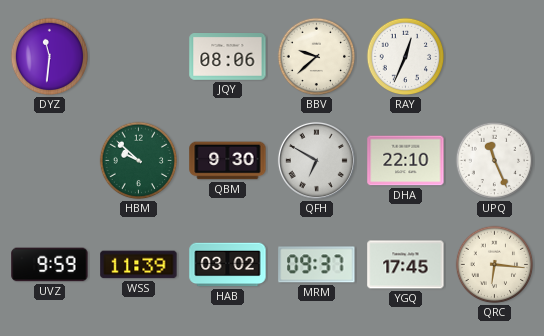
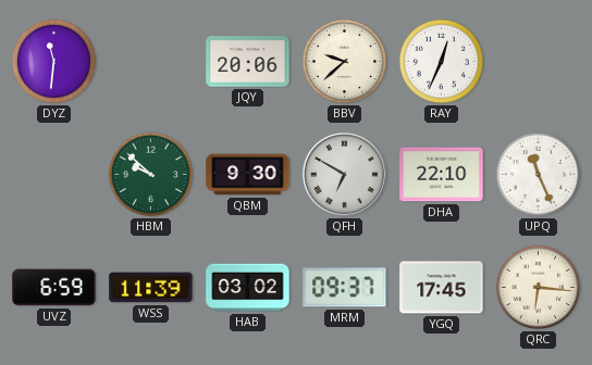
JQY: 08:06 -> 20:06
UVZ: 9:59 -> 6:59
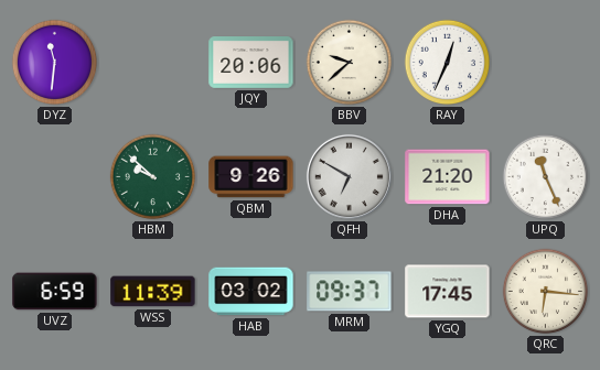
QBM: 9:30 -> 9:26
DHA: 22:10 -> 21:20
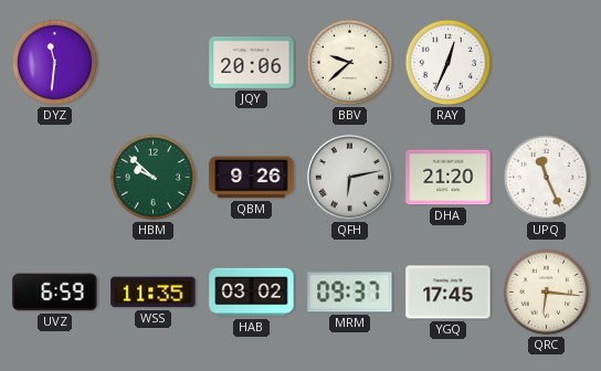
QFH: 6:50 -> 6:13
WSS: 11:39 -> 11:35
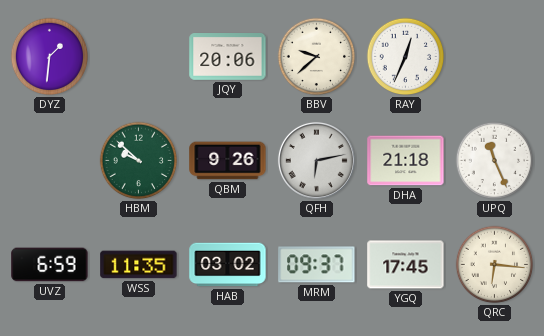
DYZ: 11:31 -> 1:31
DHA: 21:20 -> 21:18
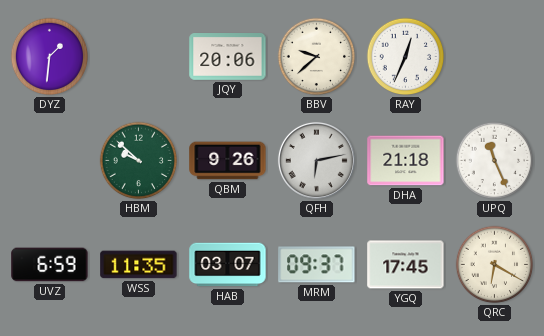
HAB: 03:02 -> 03:07
QRC: 6:16 -> 6:20
